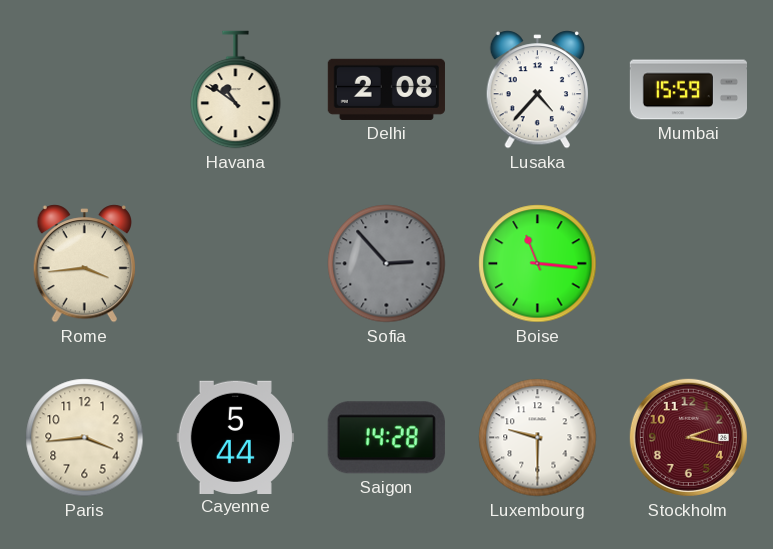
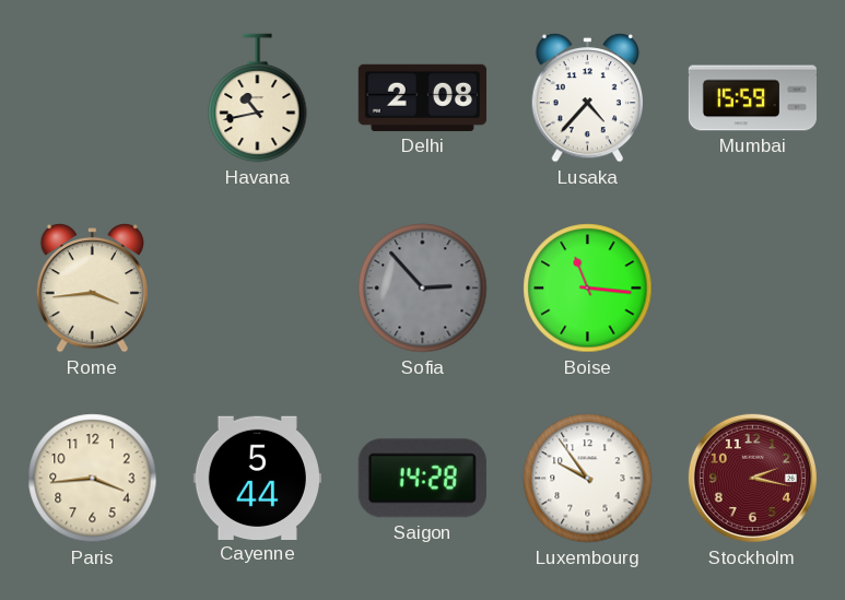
Havana: 10:51 -> 10:43
Luxembourg: 9:30 -> 9:54
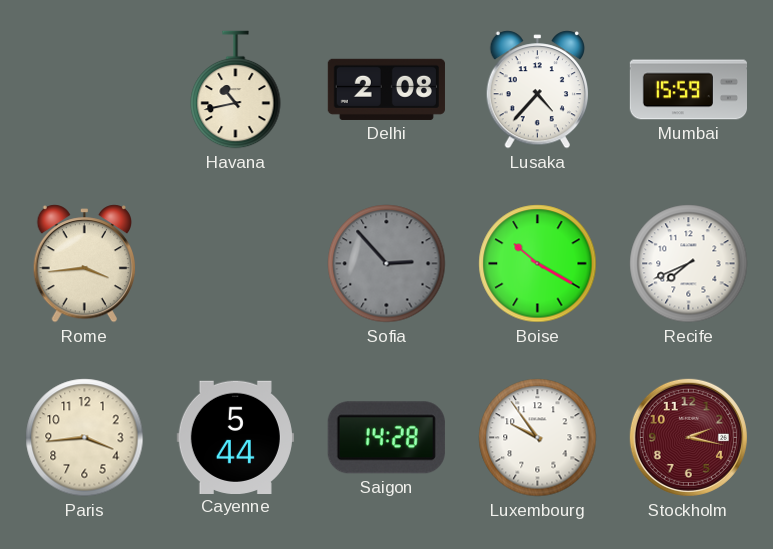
Boise: 11:16 -> 10:20
Recife: none -> 7:41
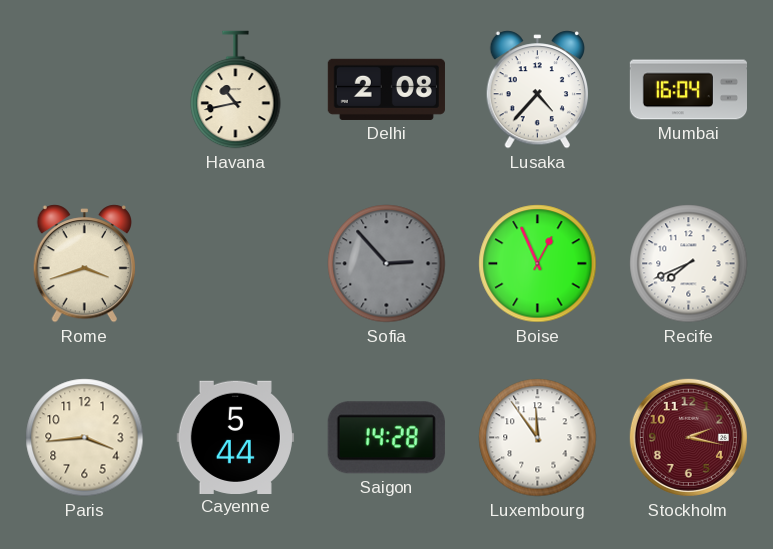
Mumbai: 15:59 -> 16:04
Rome: 3:44 -> 3:42
Boise: 10:20 -> 12:56
Luxembourg: 9:54 -> 11:54
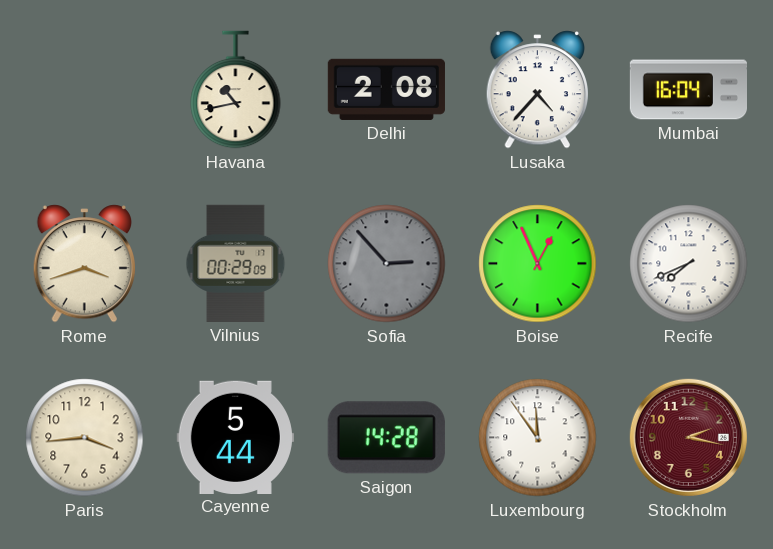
Vilnius: none -> 00:29
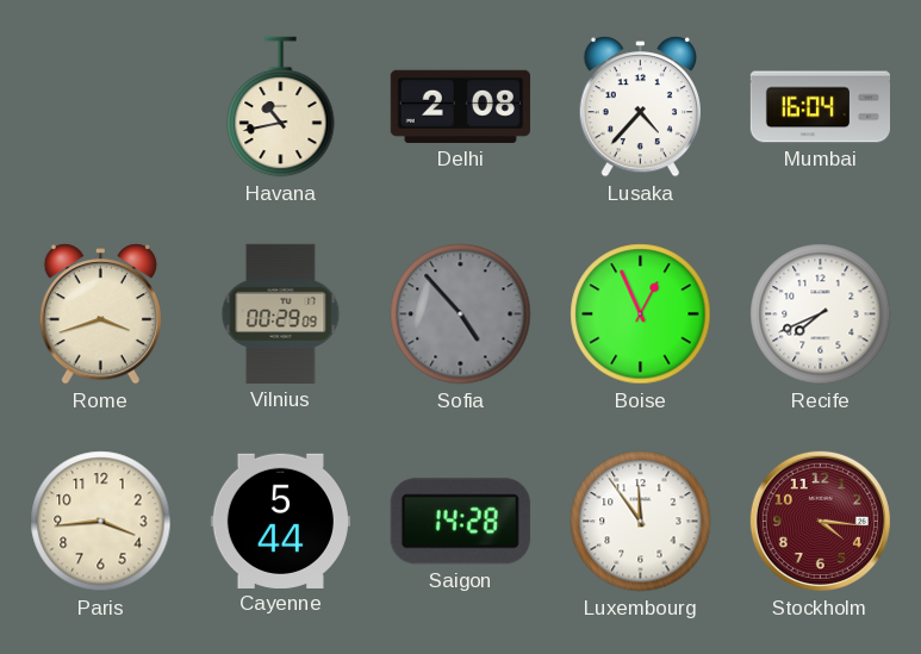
Sofia: 2:53 -> 4:53
Stockholm: 2:17 -> 4:16
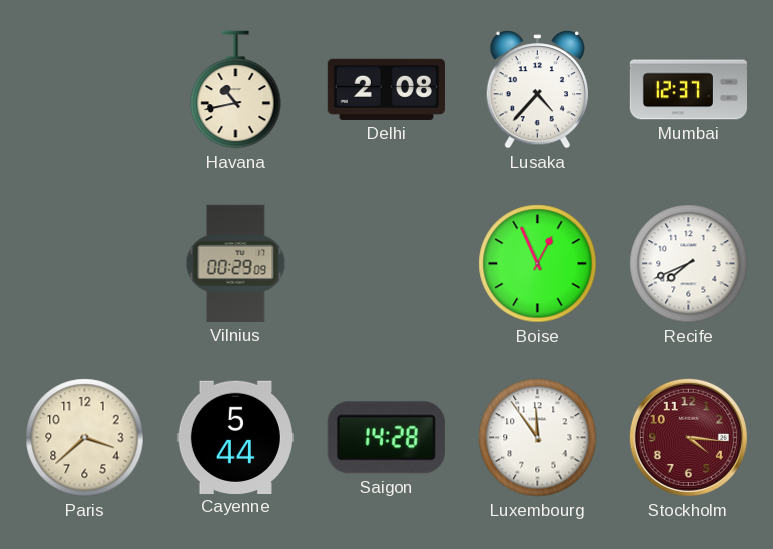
Mumbai: 16:04 -> 12:37
Rome: 3:42 -> none
Sofia: 4:53 -> none
Paris: 3:44 -> 3:38
